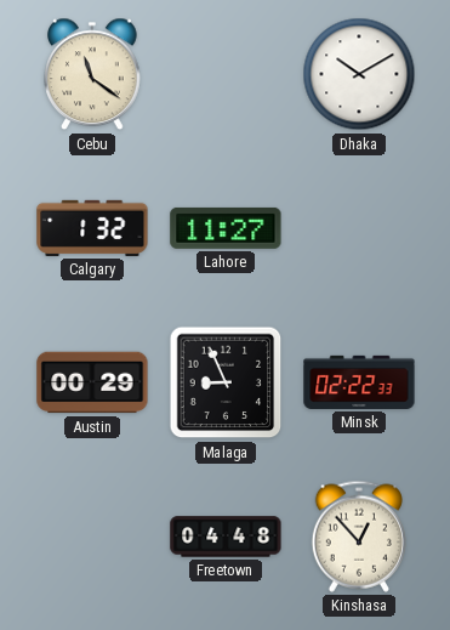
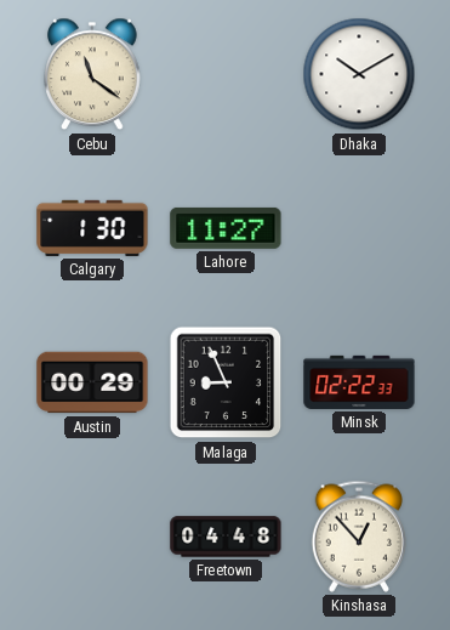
Calgary: 1:32 -> 1:30
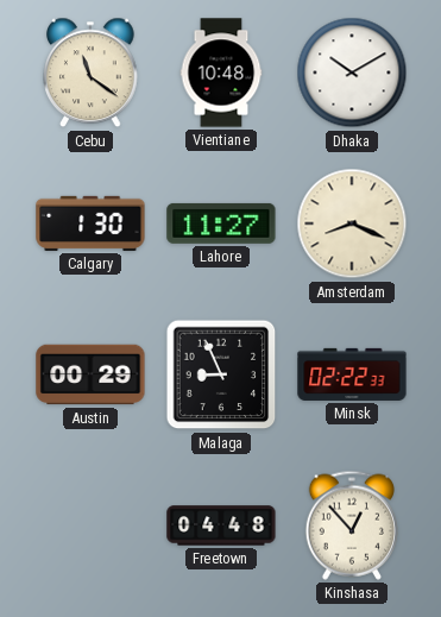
Vientiane: none -> 10:48
Amsterdam: none -> 8:19
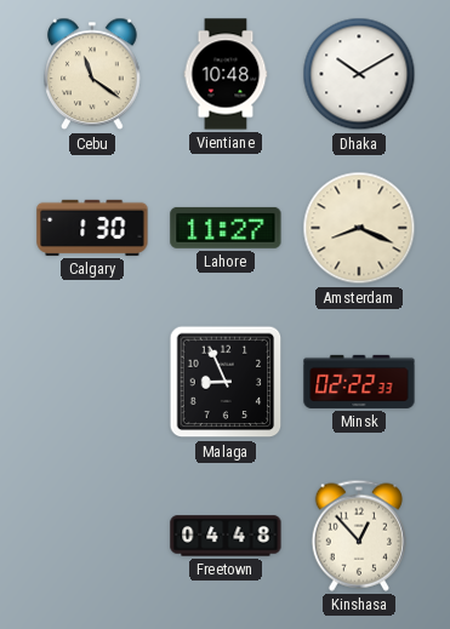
Austin: 00:29 -> none
